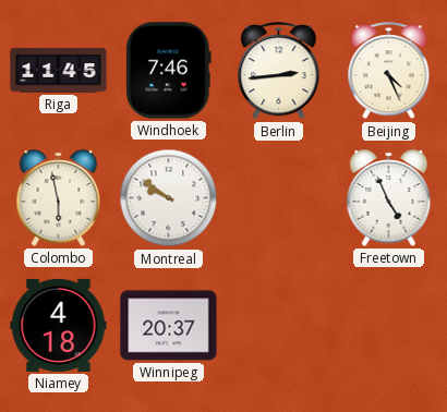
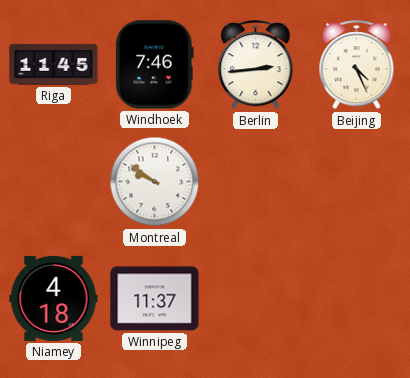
Colombo: 5:58 -> none
Freetown: 4:56 -> none
Winnipeg: 20:37 -> 11:37
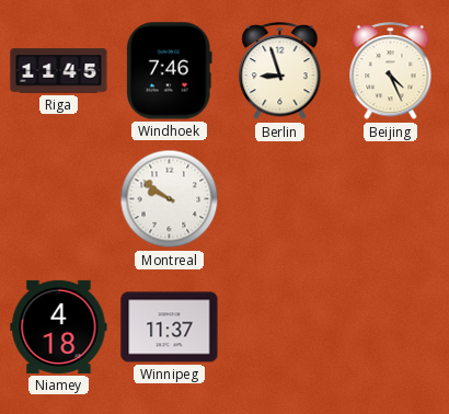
Berlin: 2:44 -> 8:57
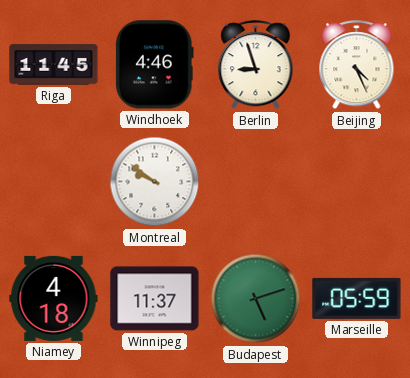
Windhoek: 7:46 -> 4:46
Budapest: none -> 5:12
Marseille: none -> 05:59
